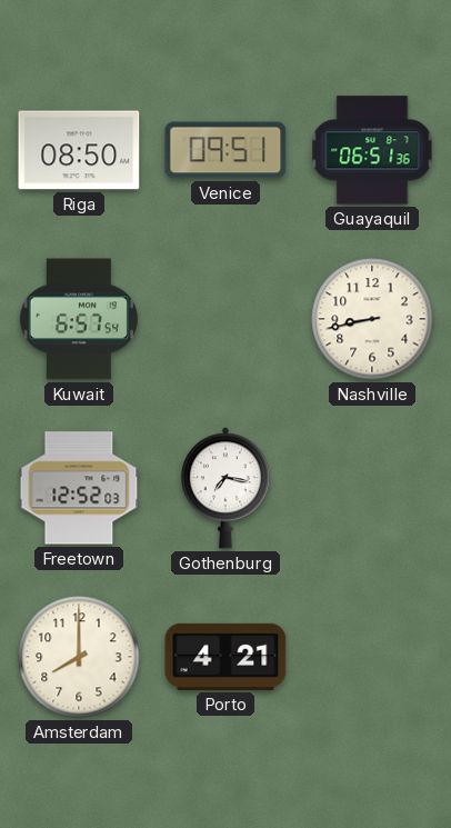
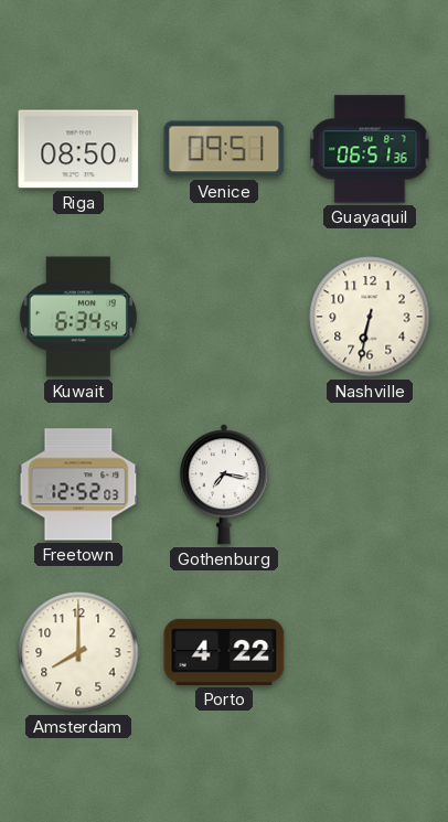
Kuwait: 6:57 -> 6:34
Nashville: 8:43 -> 6:32
Porto: 4:21 -> 4:22
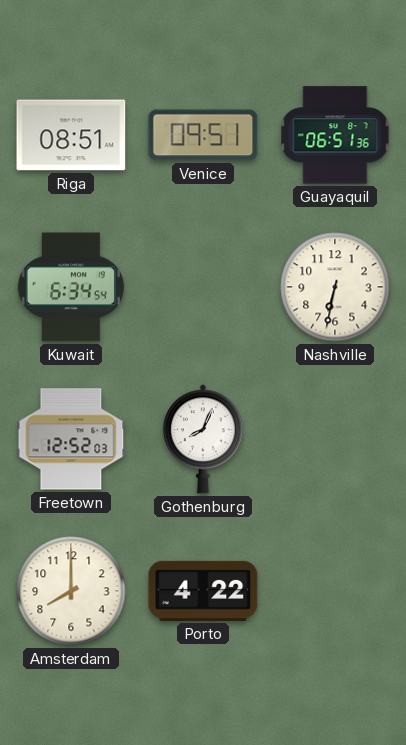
Riga: 08:50 -> 08:51
Gothenburg: 7:17 -> 8:04
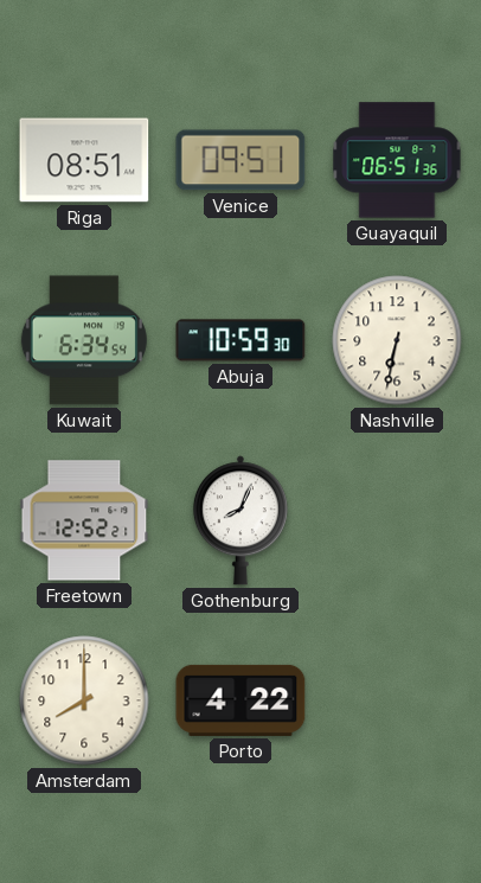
Abuja: none -> 10:59
Freetown: 12:52:03 -> 12:52:21
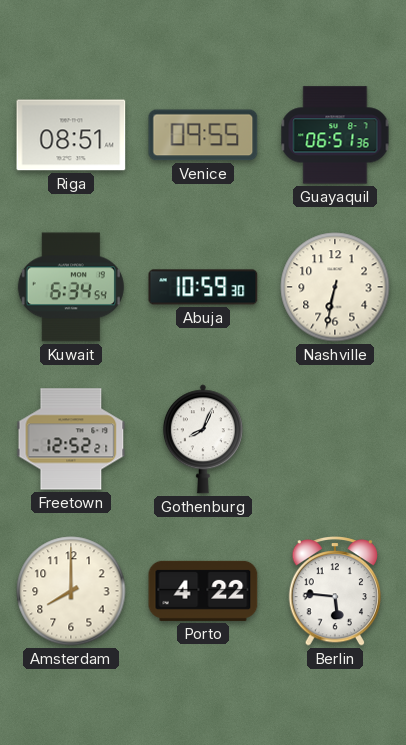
Venice: 09:51 -> 09:55
Berlin: none -> 5:46
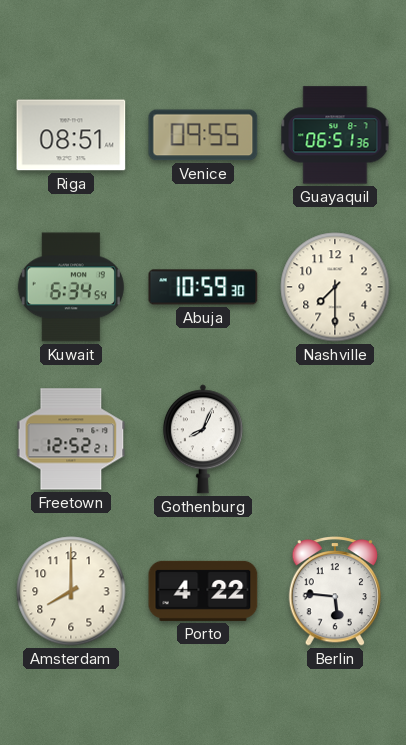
Nashville: 6:32 -> 7:30
